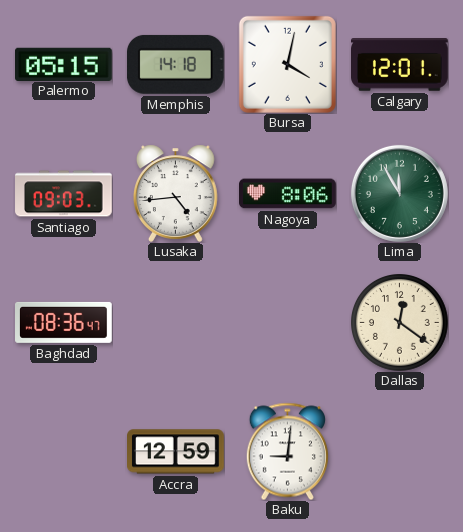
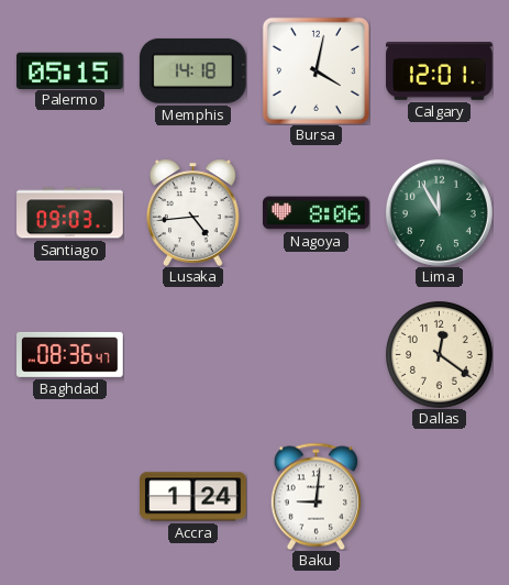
Accra: 12:59 -> 1:24
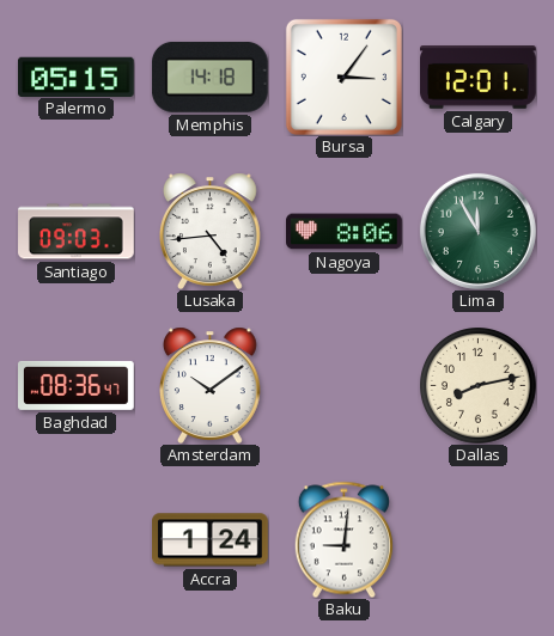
Bursa: 4:02 -> 3:06
Amsterdam: none -> 10:09
Dallas: 12:21 -> 8:13
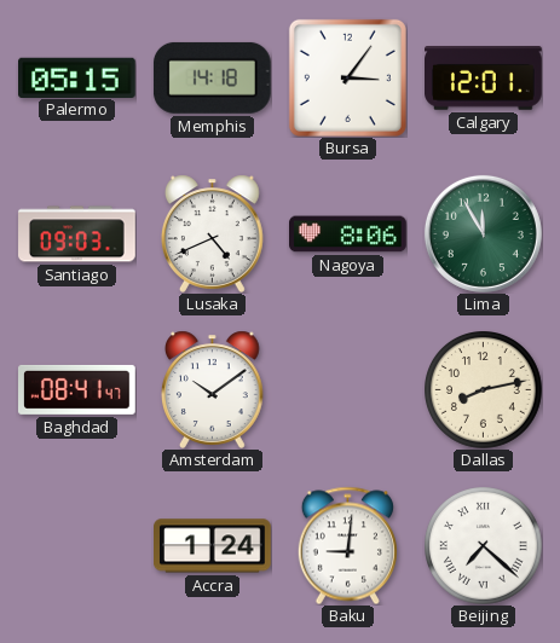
Lusaka: 4:44 -> 4:41
Baghdad: 08:36 -> 08:41
Beijing: none -> 7:22
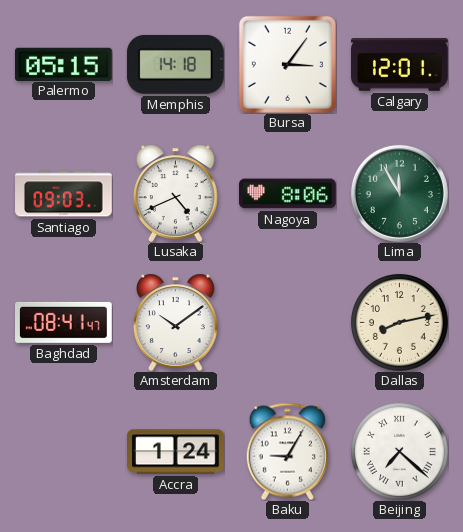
Baku: 9:01 -> 9:05
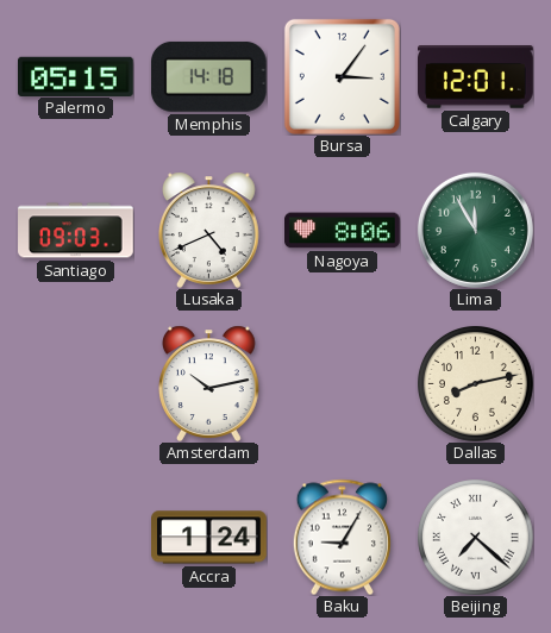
Baghdad: 08:41 -> none
Amsterdam: 10:09 -> 10:13
